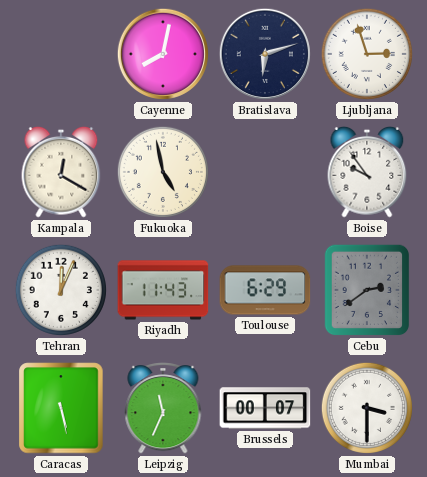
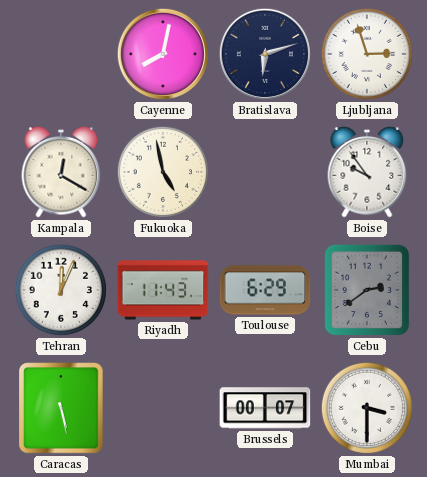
Leipzig: 11:34 -> none
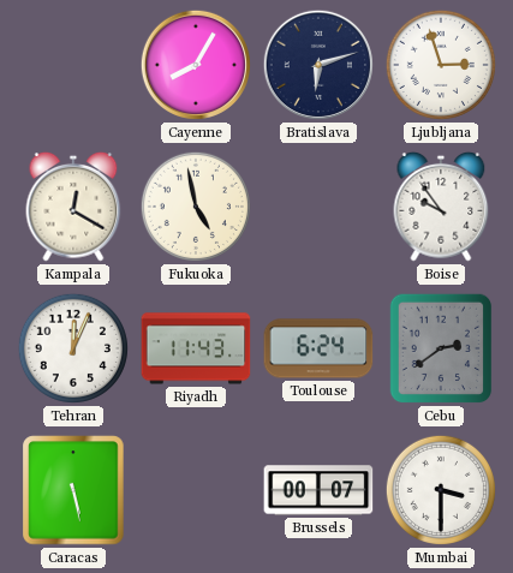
Cayenne: 8:02 -> 8:05
Toulouse: 6:29 -> 6:24
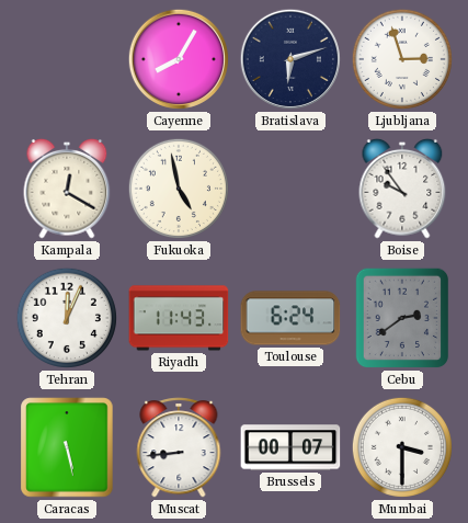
Muscat: none -> 8:44
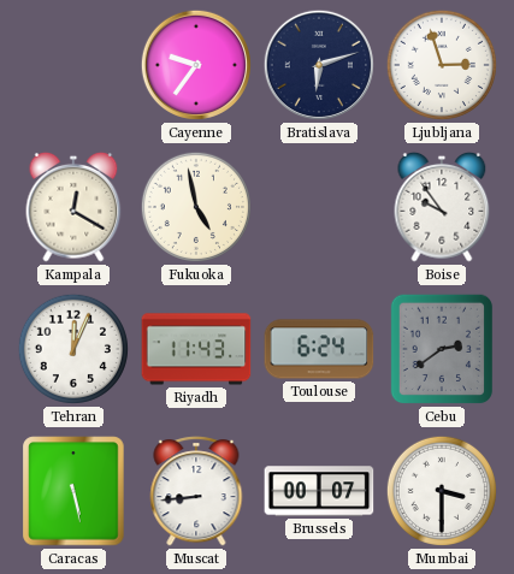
Cayenne: 8:05 -> 9:36
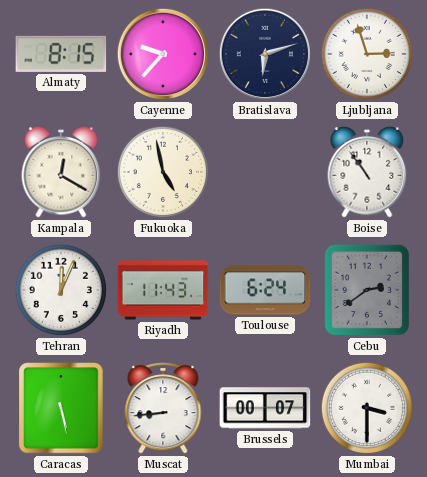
Almaty: none -> 8:15
Cayenne: 9:36 -> 9:37
Boise: 9:54 -> 10:54
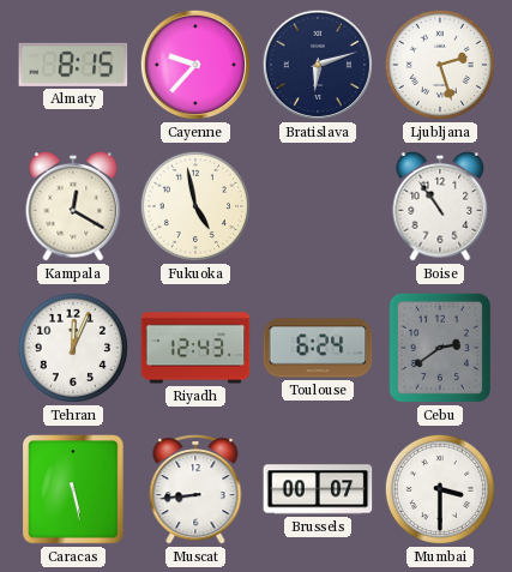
Ljubljana: 2:57 -> 2:27
Riyadh: 11:43 -> 12:43
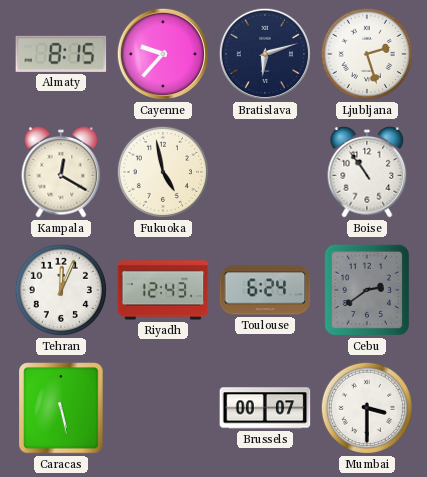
Muscat: 8:44 -> none
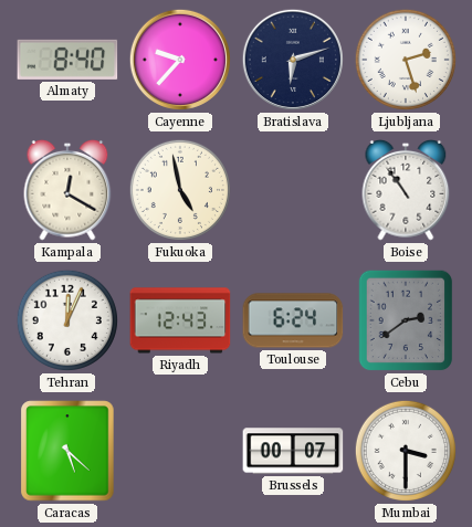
Almaty: 8:15 -> 8:40
Caracas: 5:28 -> 5:22
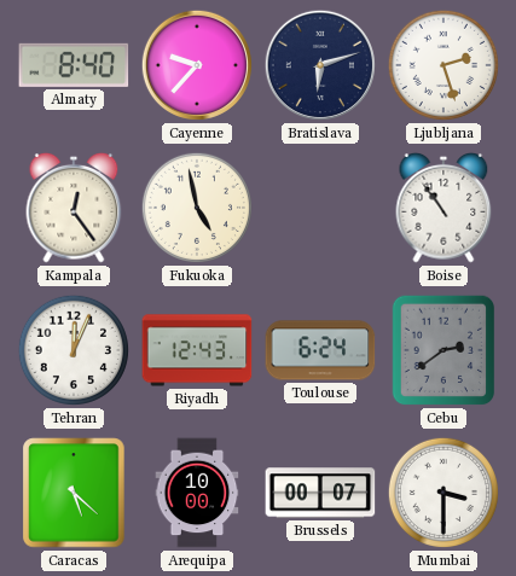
Kampala: 12:20 -> 12:24
Arequipa: none -> 10:00
